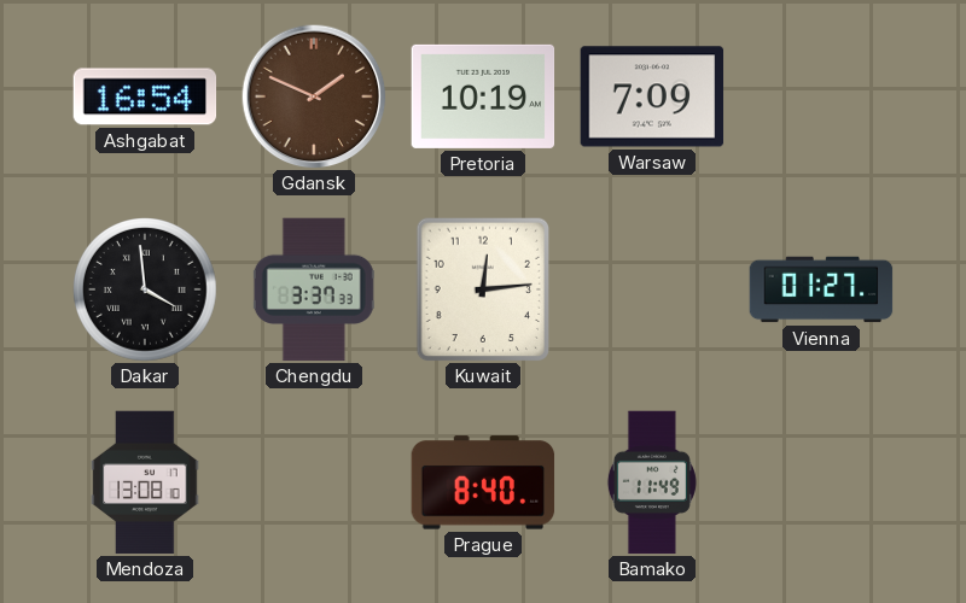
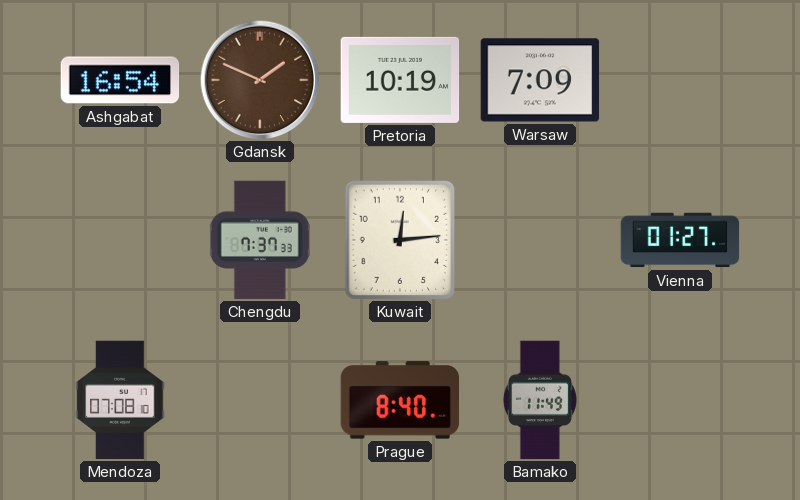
Dakar: 3:59 -> none
Chengdu: 3:37 -> 7:37
Mendoza: 13:08 -> 07:08
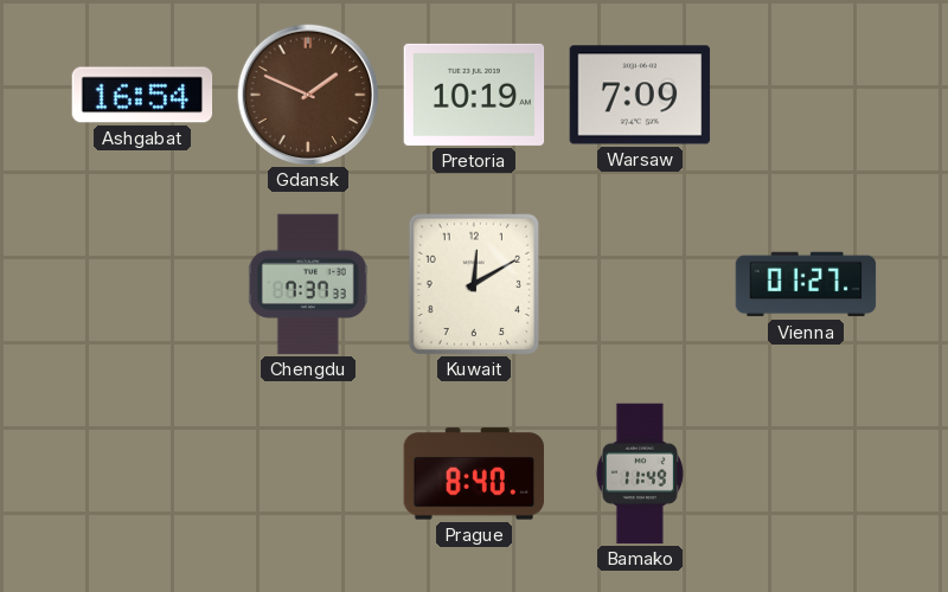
Kuwait: 12:14 -> 12:10
Mendoza: 07:08 -> none
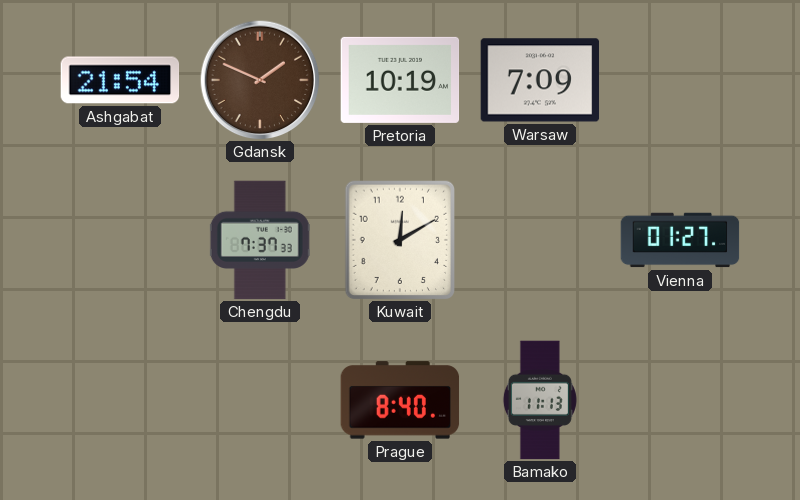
Ashgabat: 16:54 -> 21:54
Bamako: 11:49 -> 11:13
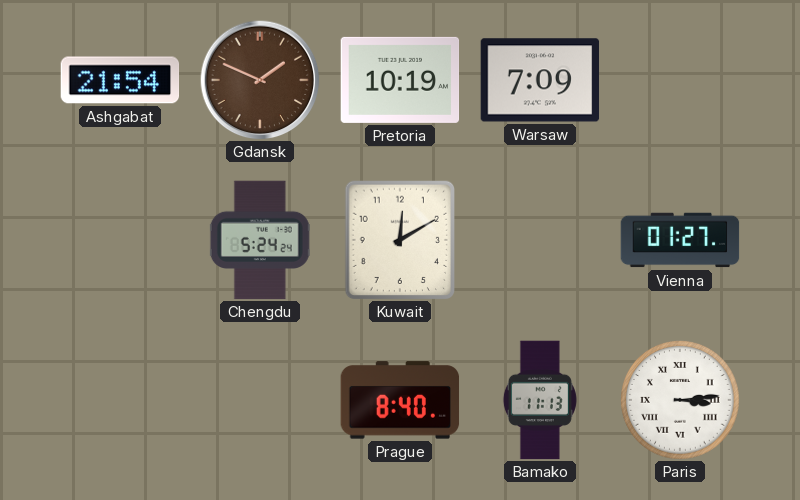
Chengdu: 7:37 -> 5:24
Paris: none -> 3:14
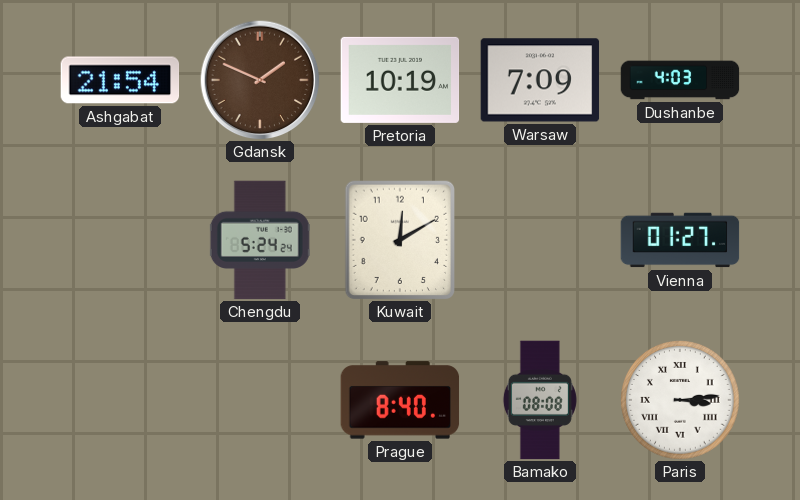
Dushanbe: none -> 4:03
Bamako: 11:13 -> 08:08
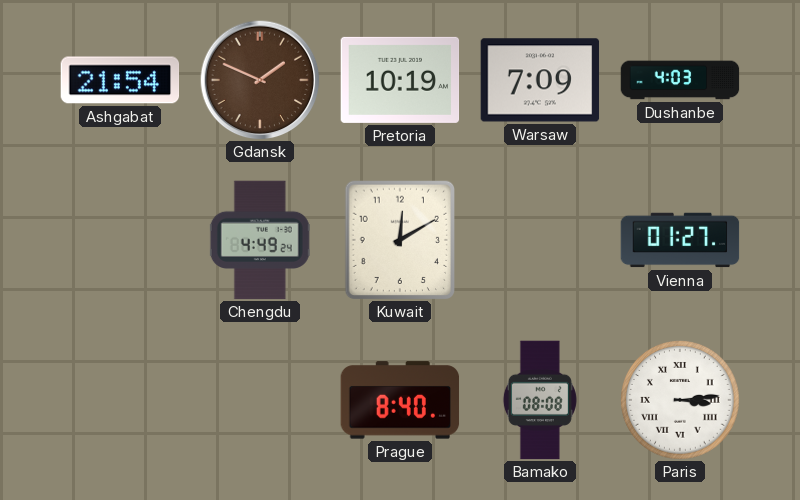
Chengdu: 5:24 -> 4:49
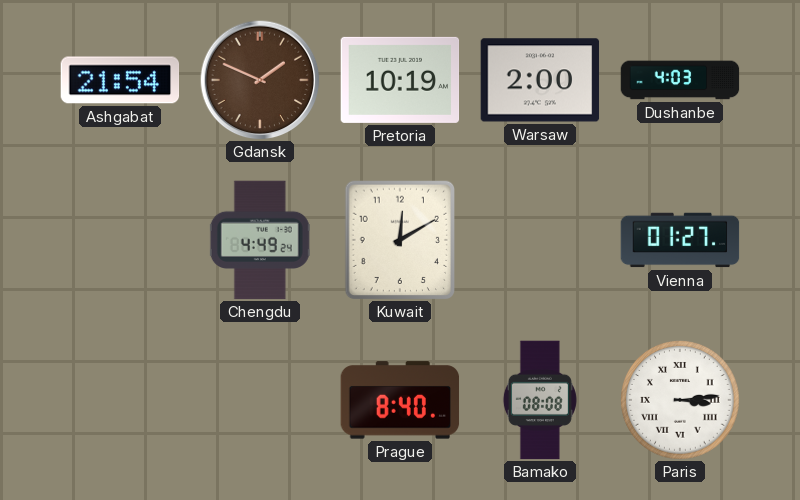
Warsaw: 7:09 -> 2:00
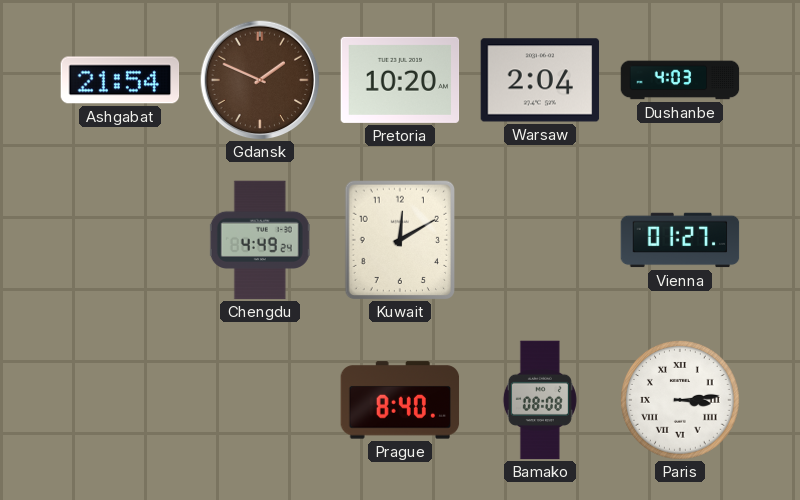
Pretoria: 10:19 -> 10:20
Warsaw: 2:00 -> 2:04
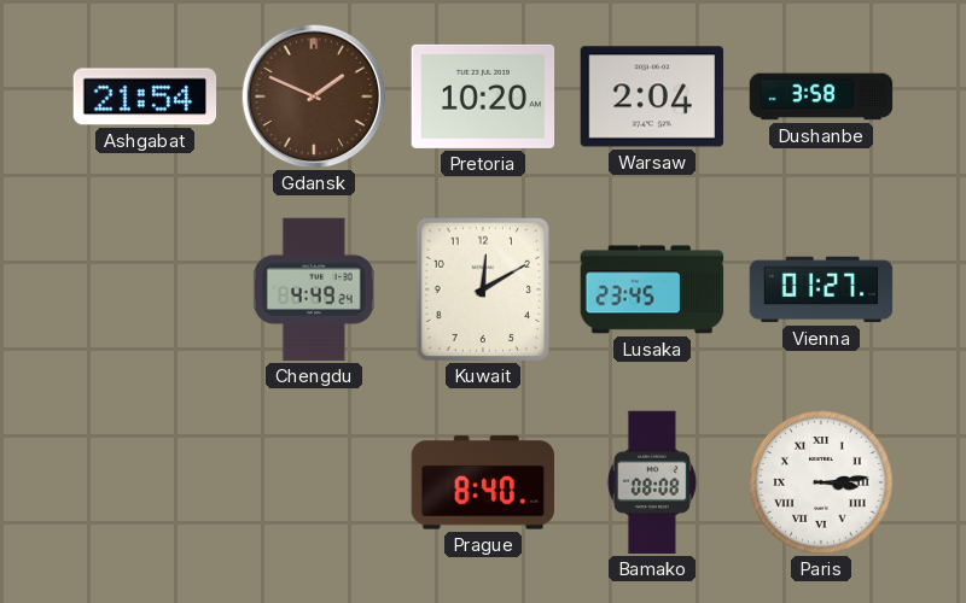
Dushanbe: 4:03 -> 3:58
Lusaka: none -> 23:45
